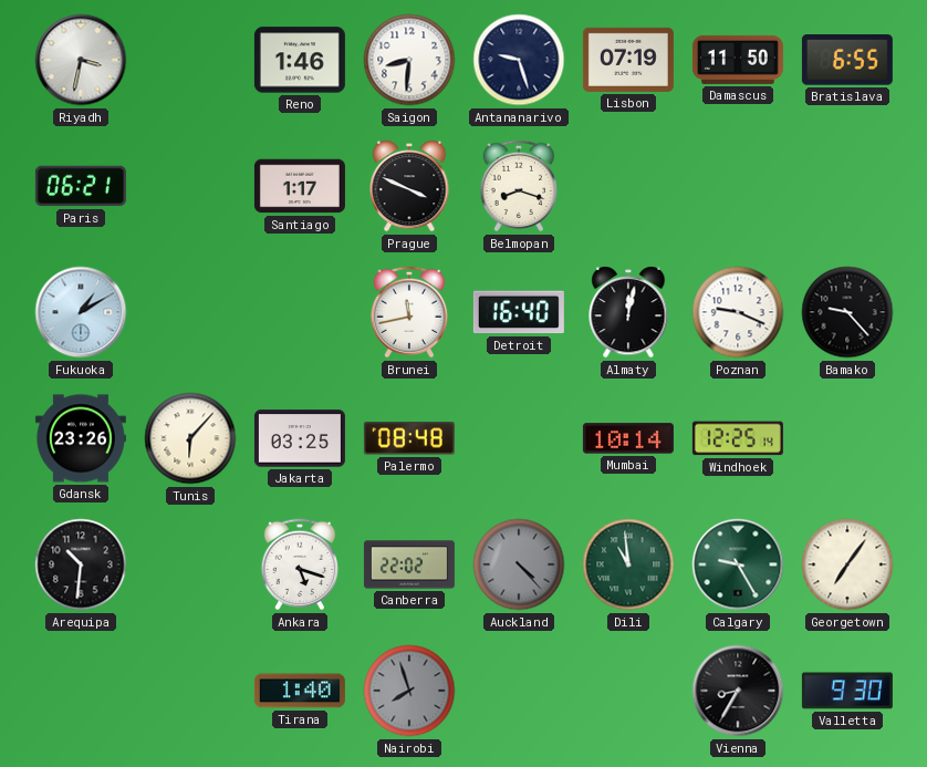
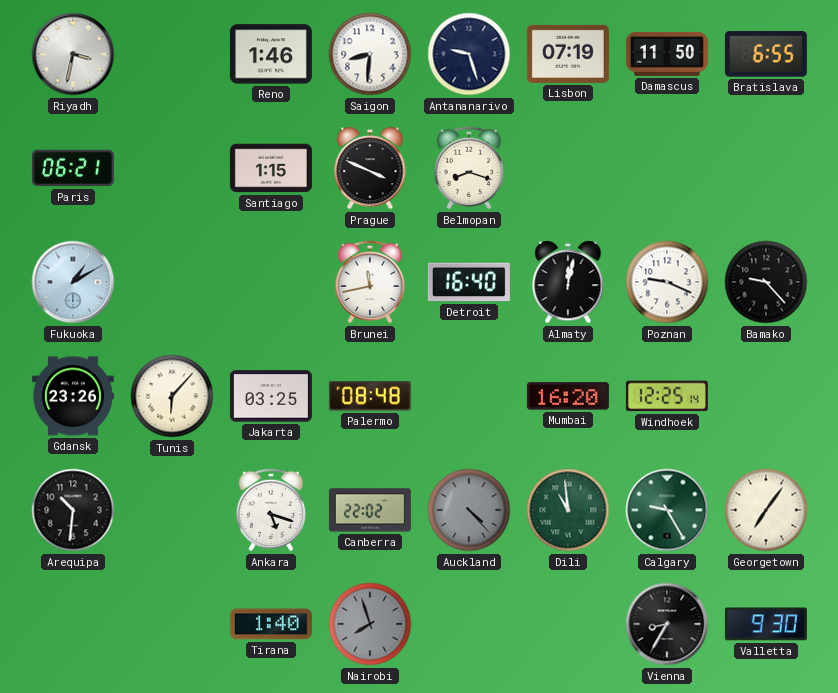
Santiago: 1:17 -> 1:15
Mumbai: 10:14 -> 16:20
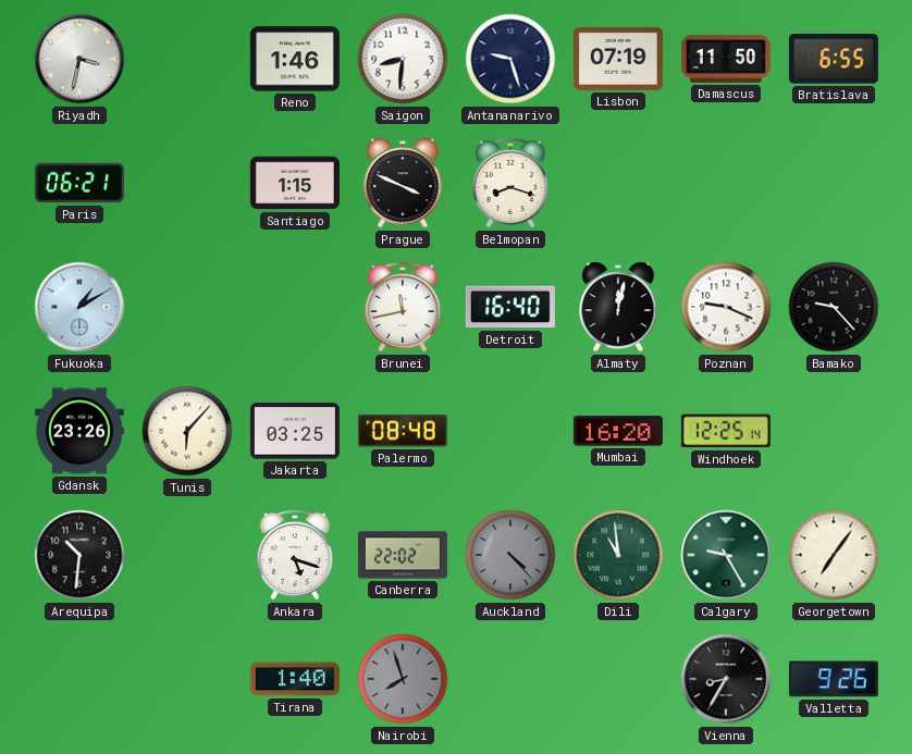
Valletta: 9:30 -> 9:26
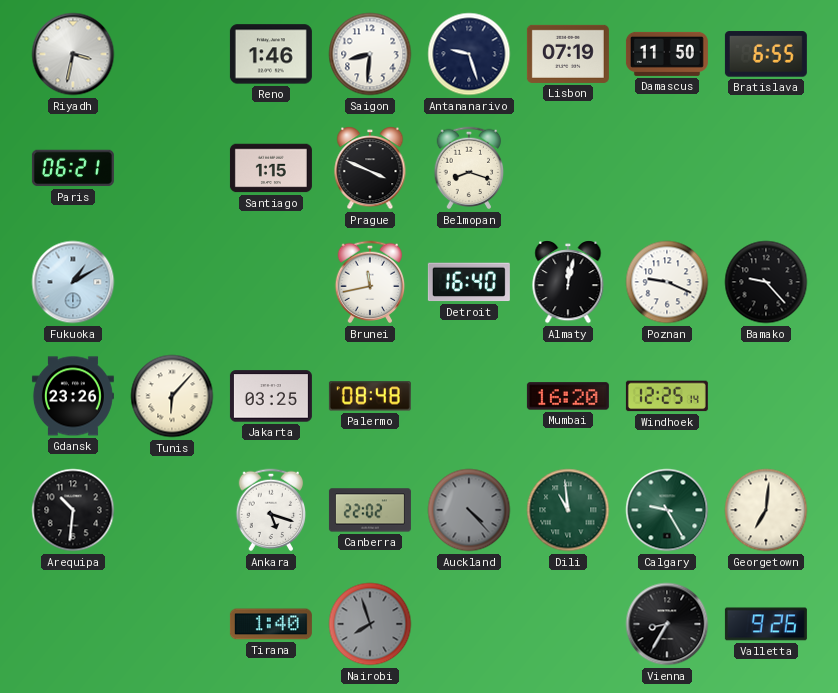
Georgetown: 7:06 -> 7:01
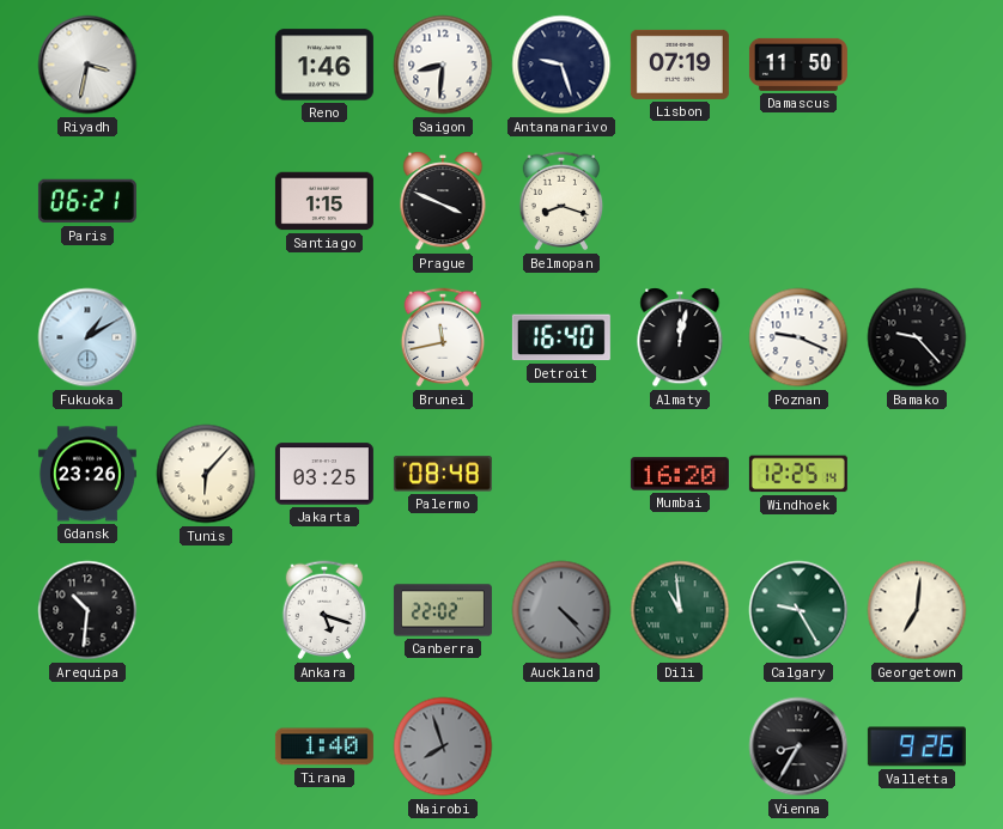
Bratislava: 6:55 -> none
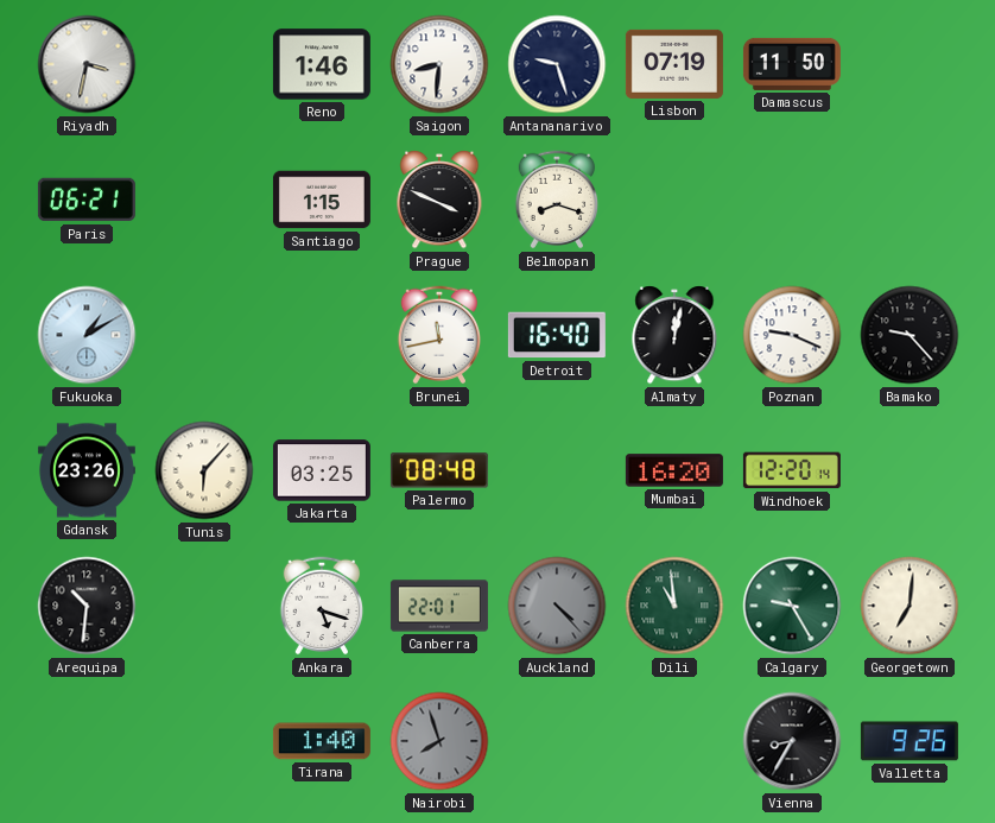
Windhoek: 12:25 -> 12:20
Canberra: 22:02 -> 22:01
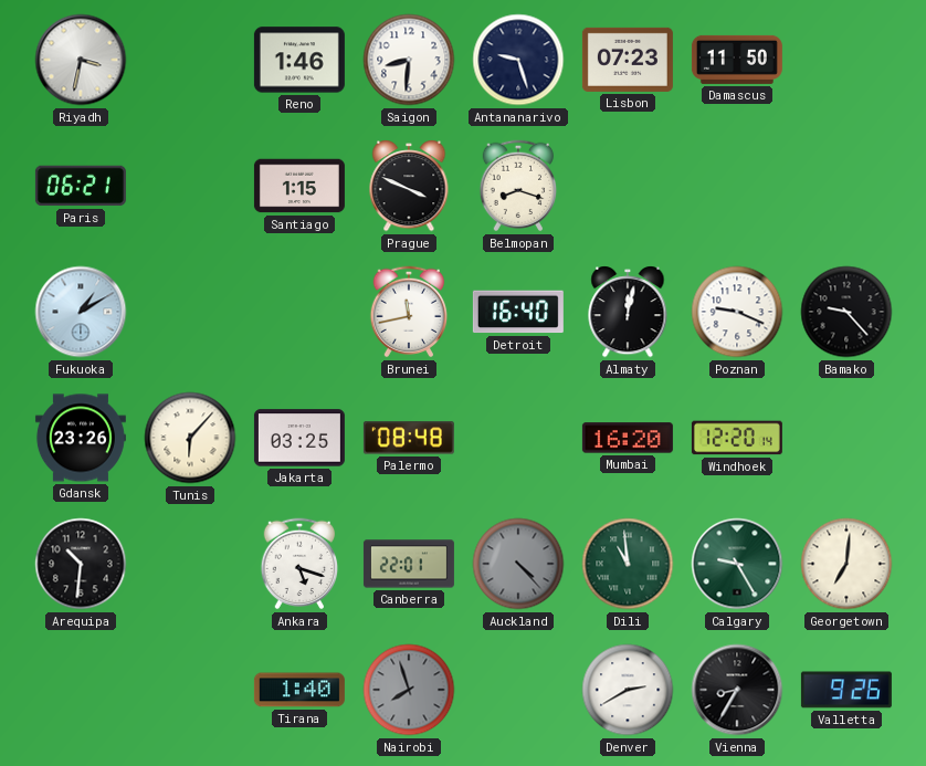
Lisbon: 07:19 -> 07:23
Denver: none -> 2:40
